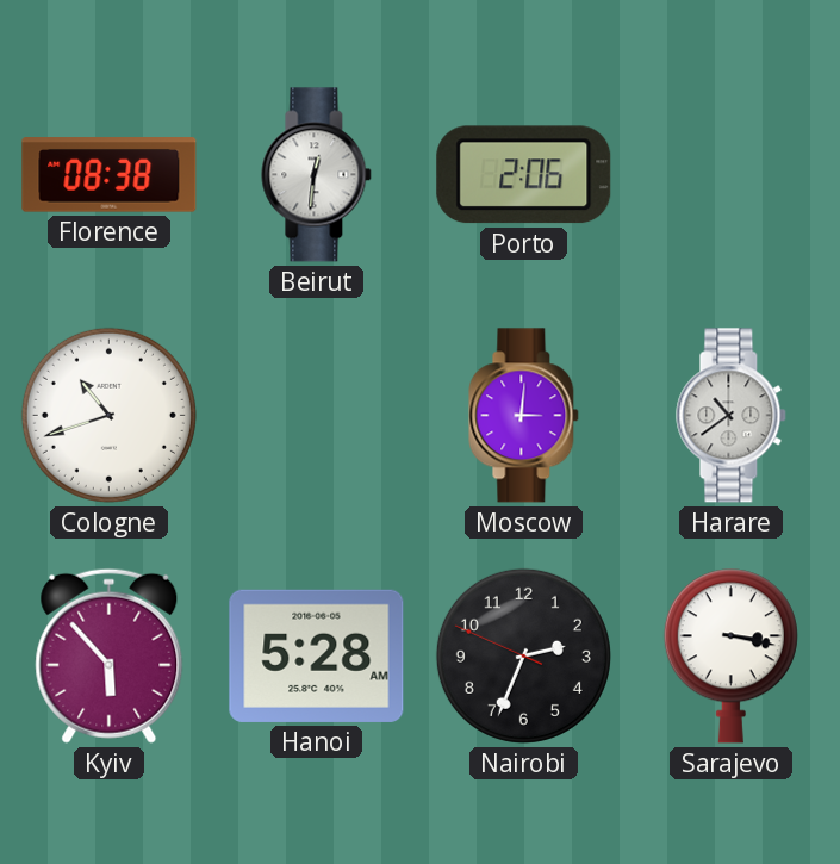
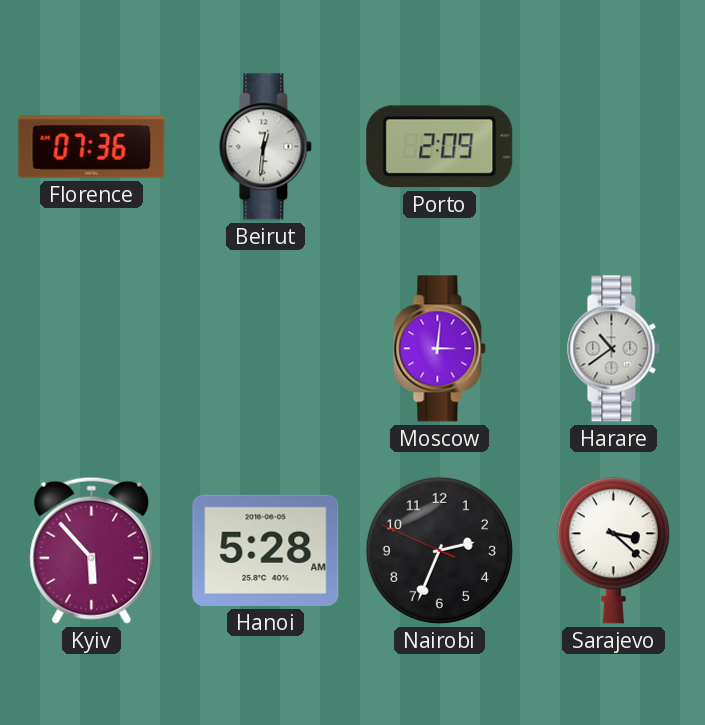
Florence: 08:38 -> 07:36
Porto: 2:06 -> 2:09
Cologne: 10:42 -> none
Sarajevo: 3:17 -> 3:22
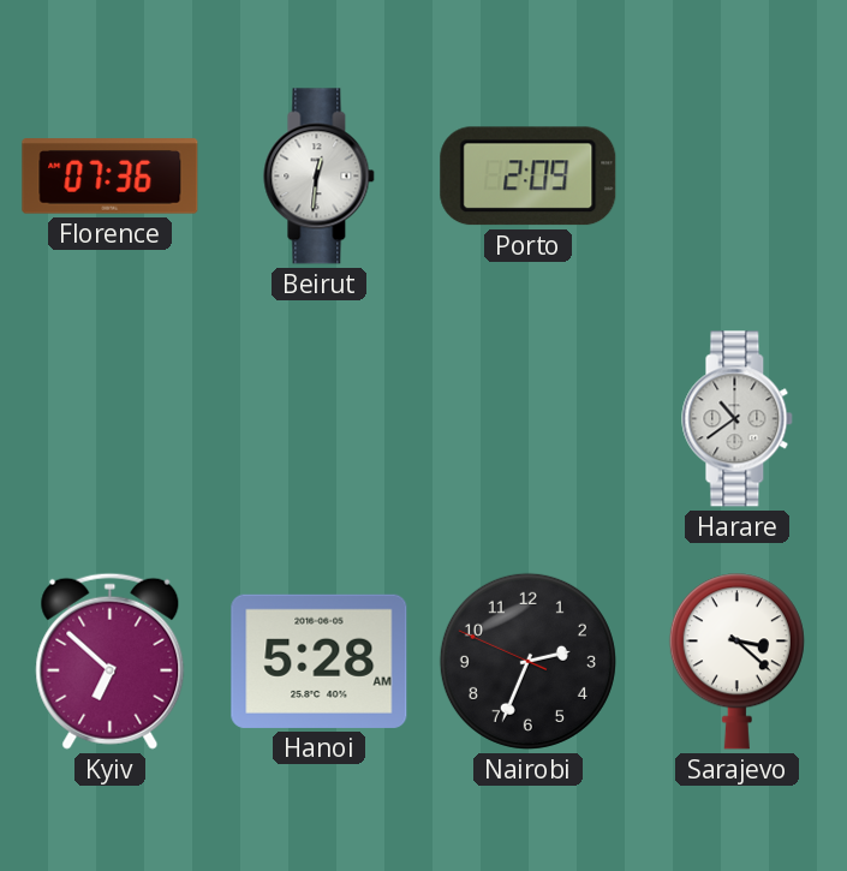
Moscow: 3:01 -> none
Kyiv: 5:53 -> 6:52
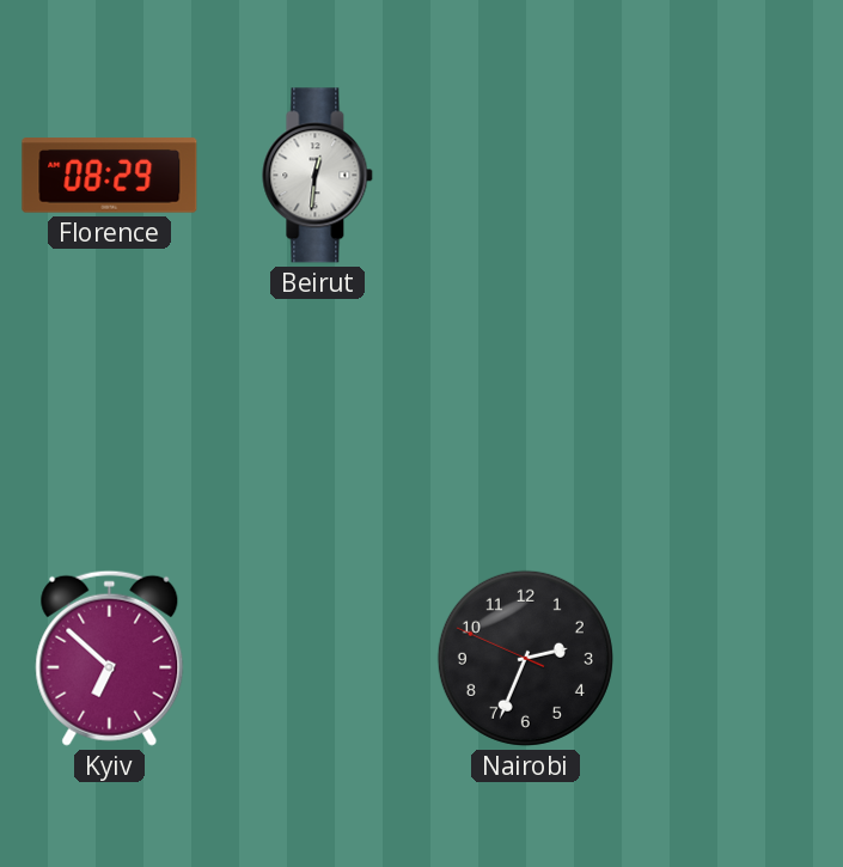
Florence: 07:36 -> 08:29
Porto: 2:09 -> none
Harare: 10:39 -> none
Hanoi: 5:28 -> none
Sarajevo: 3:22 -> none
